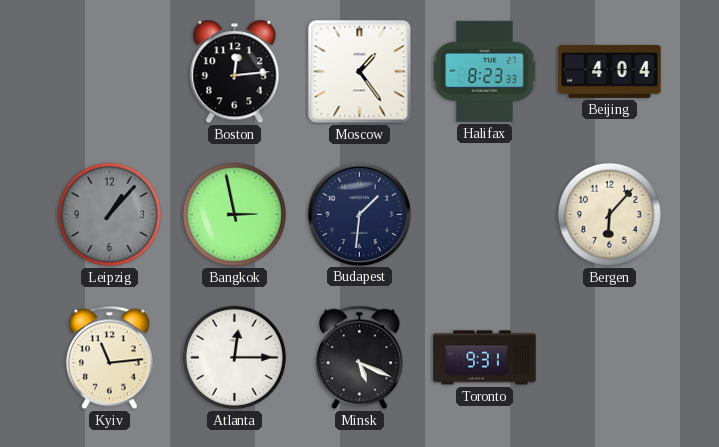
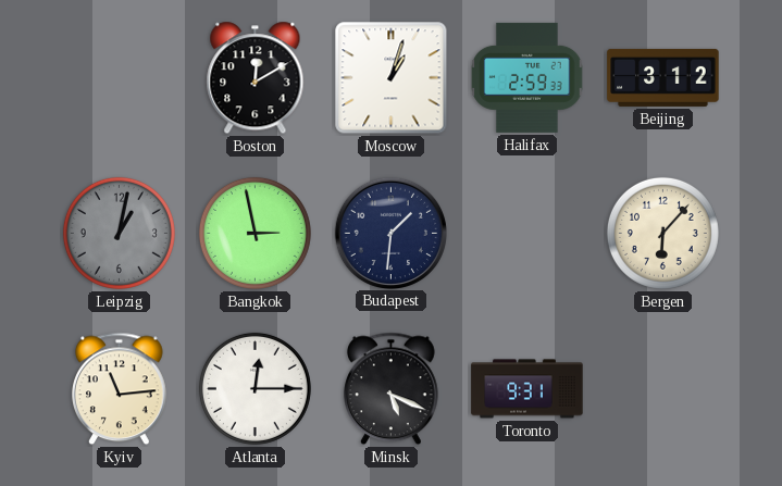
Boston: 12:14 -> 12:10
Moscow: 1:24 -> 1:03
Halifax: 8:23 -> 2:59
Beijing: 4:04 -> 3:12
Leipzig: 1:07 -> 1:02
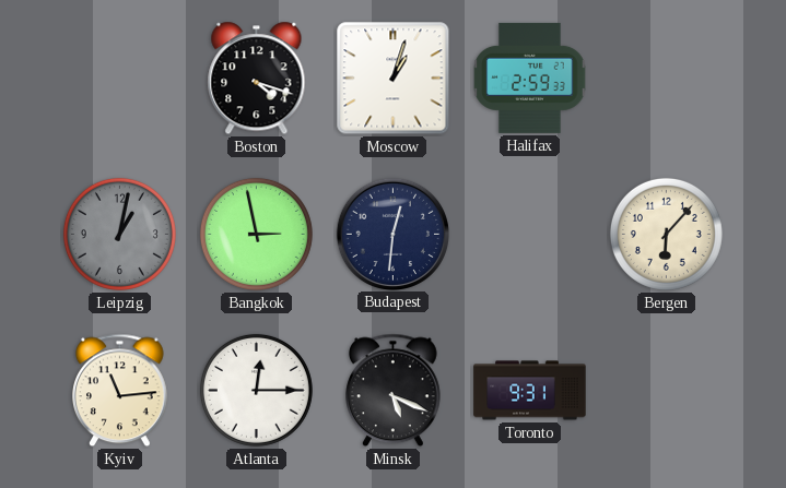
Boston: 12:10 -> 4:18
Beijing: 3:12 -> none
Budapest: 1:31 -> 12:31
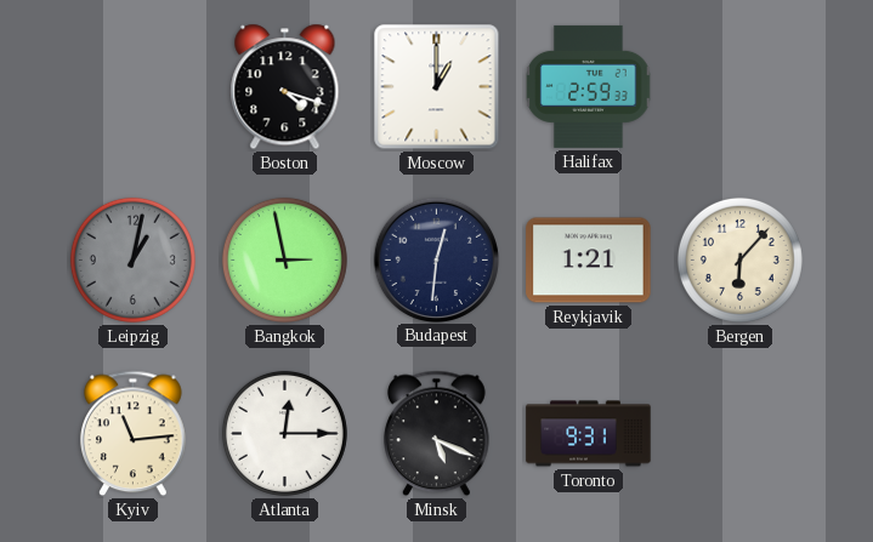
Moscow: 1:03 -> 1:00
Reykjavik: none -> 1:21
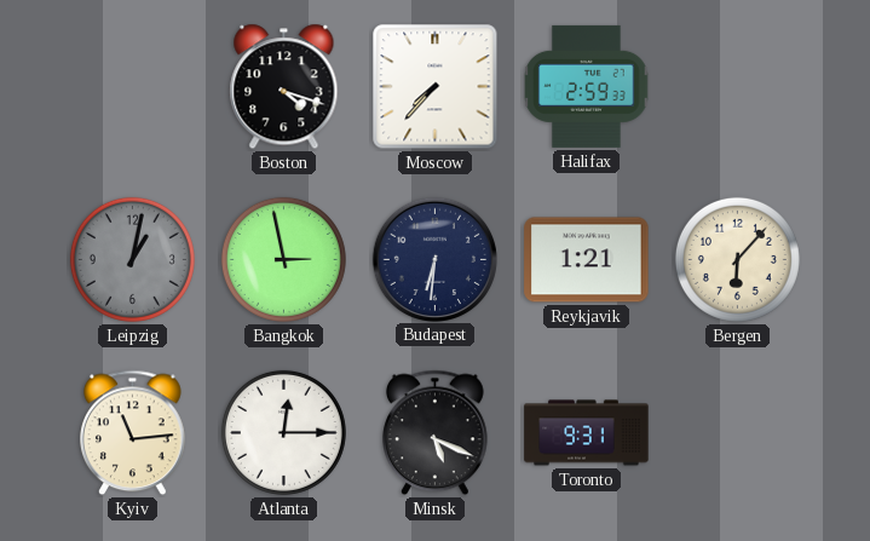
Moscow: 1:00 -> 7:37
Budapest: 12:31 -> 6:31
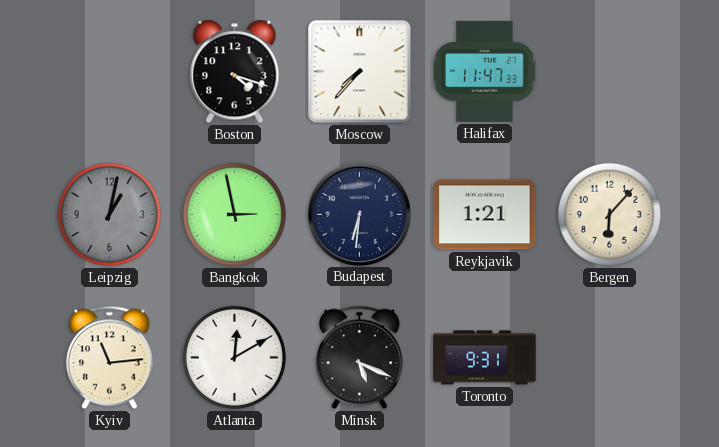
Halifax: 2:59 -> 11:47
Atlanta: 12:15 -> 12:10
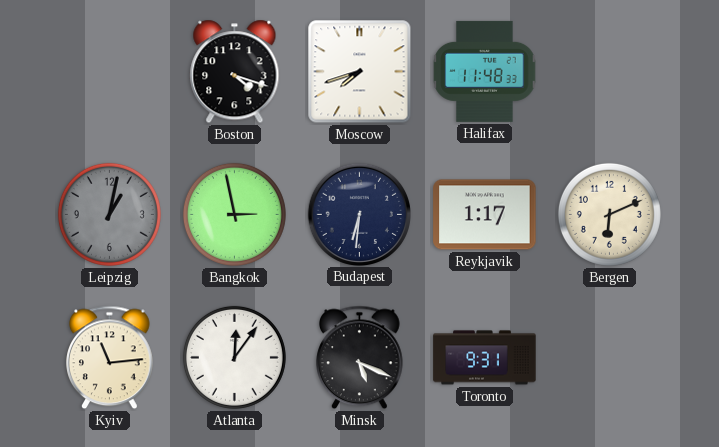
Moscow: 7:37 -> 7:42
Halifax: 11:47 -> 11:48
Reykjavik: 1:21 -> 1:17
Bergen: 6:07 -> 6:11
Atlanta: 12:10 -> 12:06
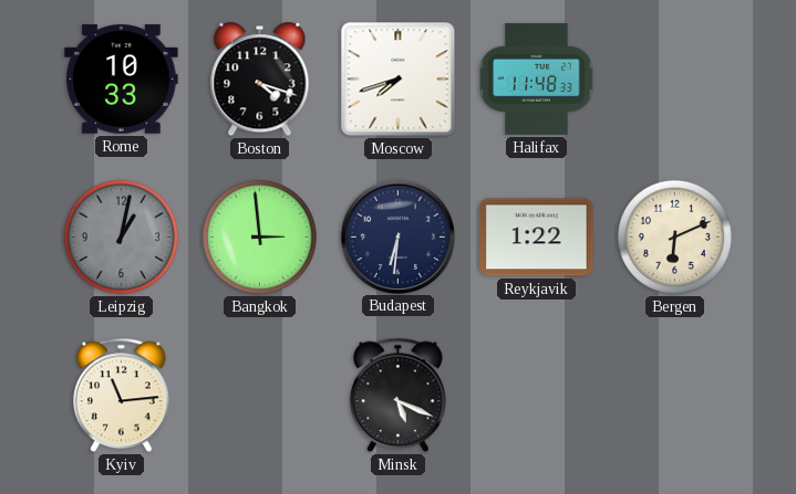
Rome: none -> 10:33
Bangkok: 2:58 -> 2:59
Reykjavik: 1:17 -> 1:22
Atlanta: 12:06 -> none
Toronto: 9:31 -> none
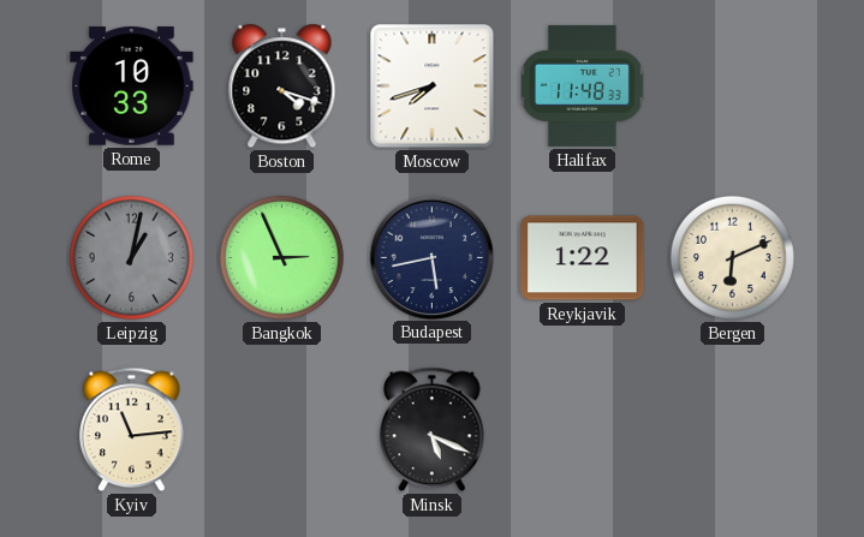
Bangkok: 2:59 -> 2:56
Budapest: 6:31 -> 5:43
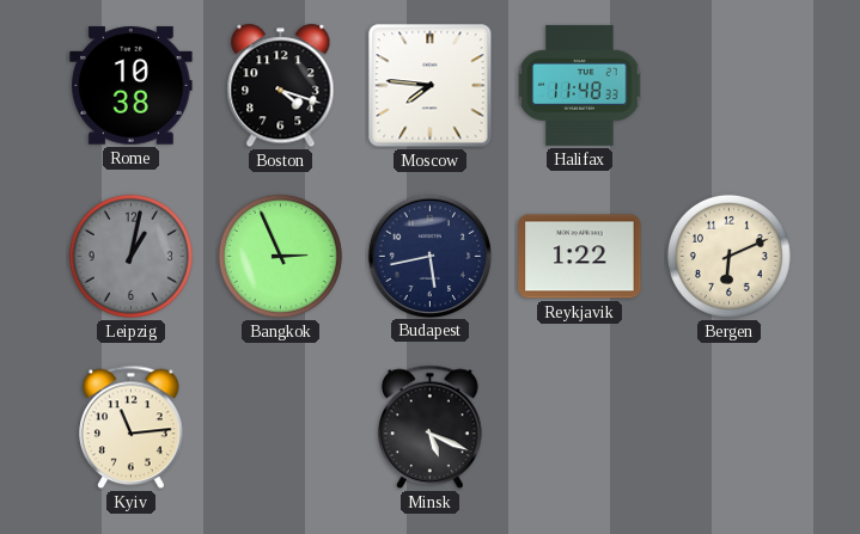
Rome: 10:33 -> 10:38
Moscow: 7:42 -> 7:46
